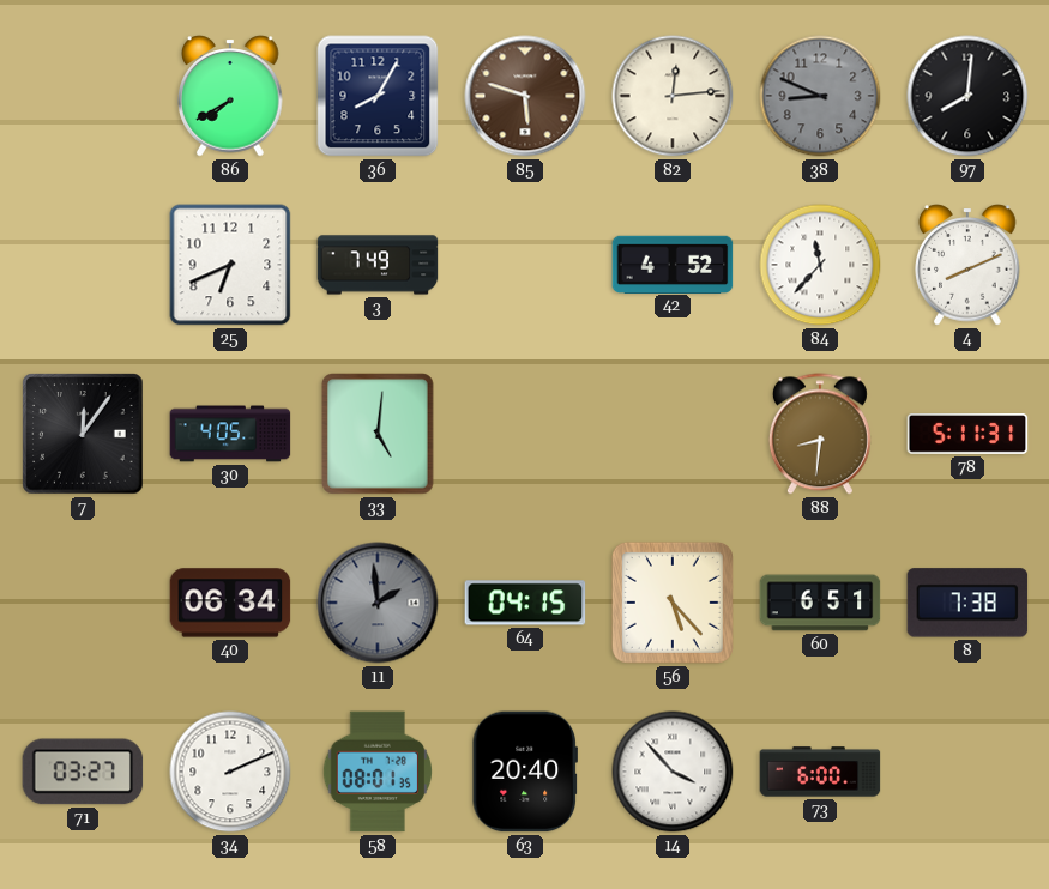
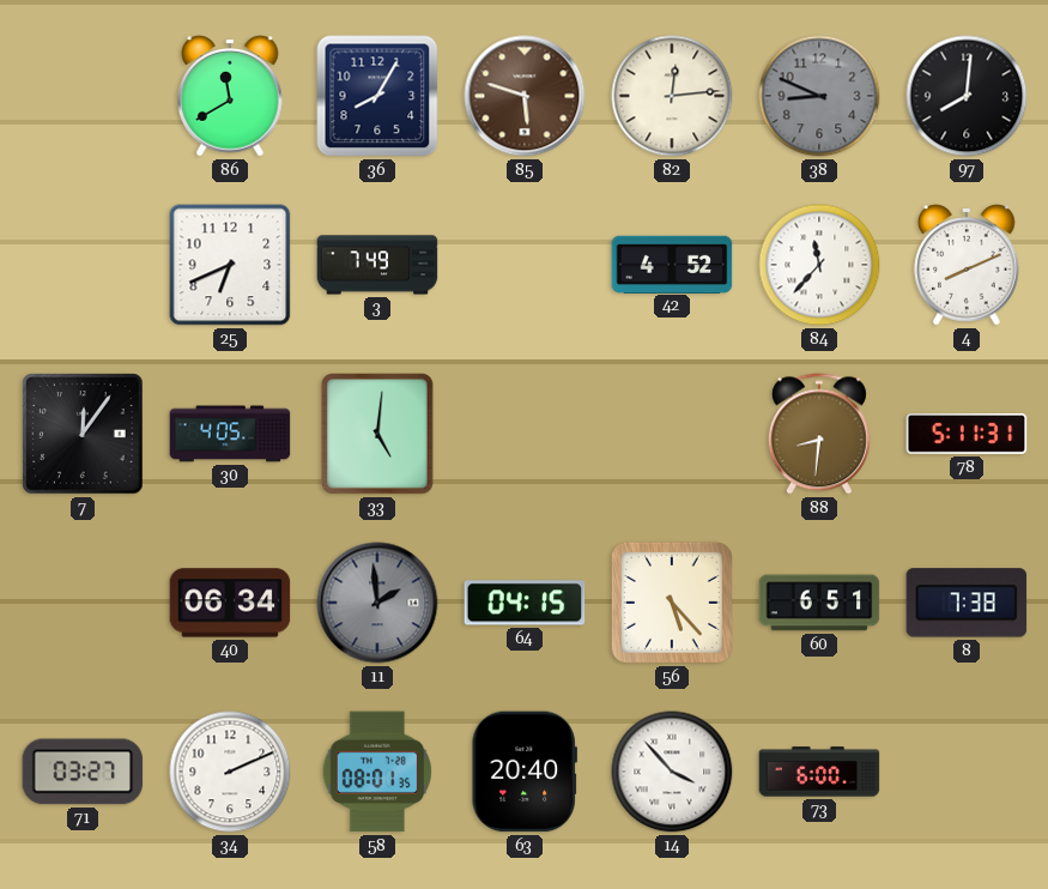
86: 7:40 -> 11:40
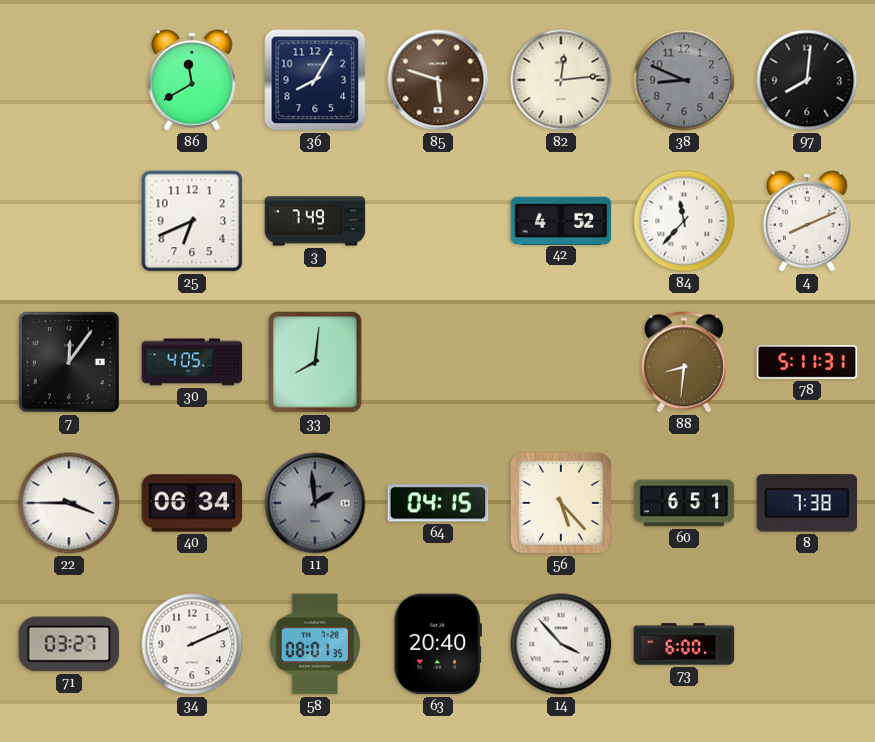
33: 5:01 -> 8:01
22: none -> 3:45
